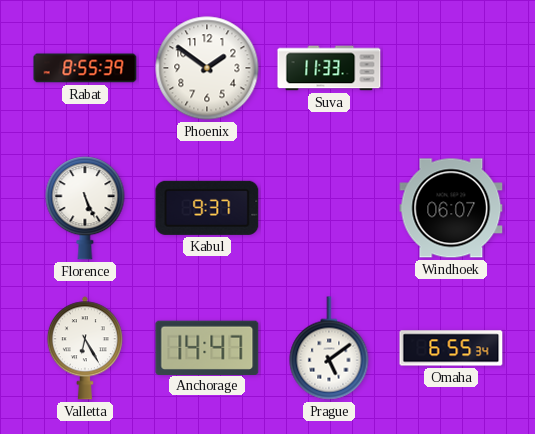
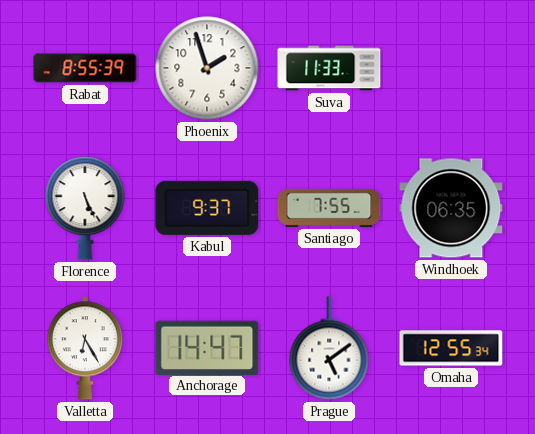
Phoenix: 1:51 -> 1:57
Santiago: none -> 7:55
Windhoek: 06:07 -> 06:35
Omaha: 6:55 -> 12:55
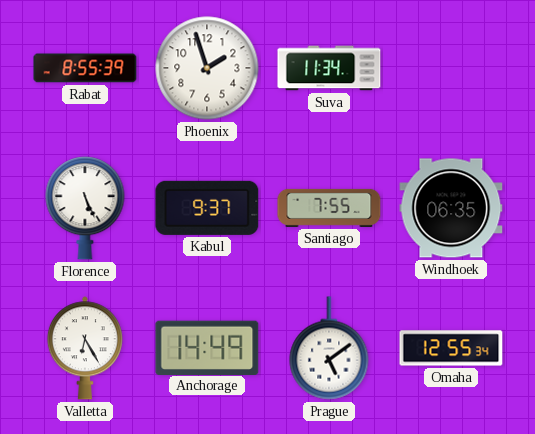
Suva: 11:33 -> 11:34
Anchorage: 14:47 -> 14:49
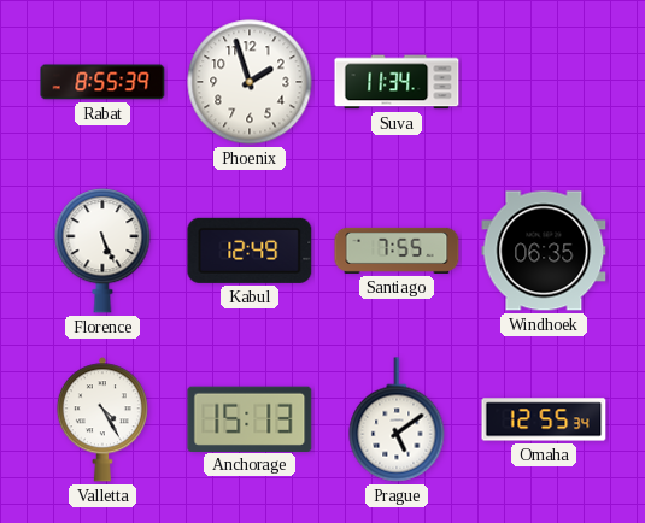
Kabul: 9:37 -> 12:49
Valletta: 6:25 -> 4:25
Anchorage: 14:49 -> 15:13
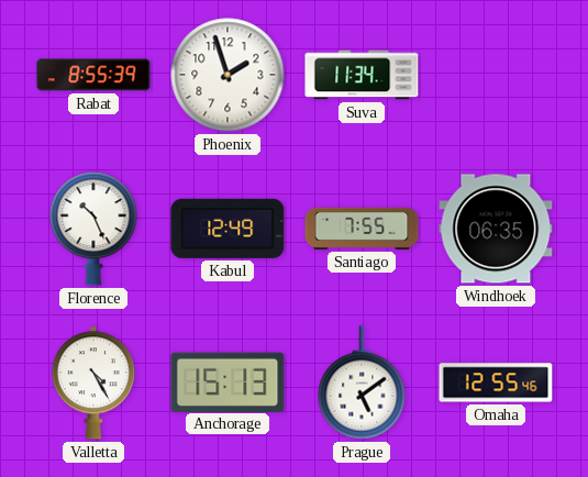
Florence: 5:26 -> 10:26
Omaha: 12:55:34 -> 12:55:46
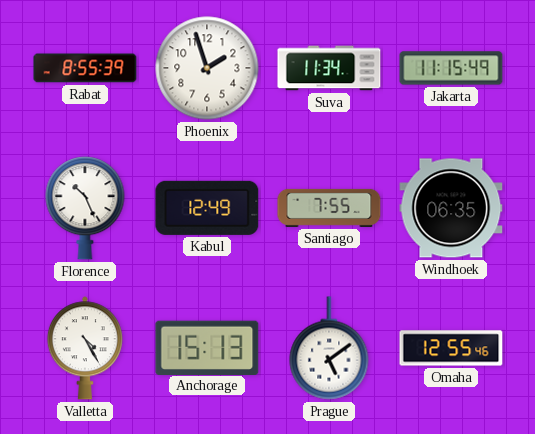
Jakarta: none -> 11:15
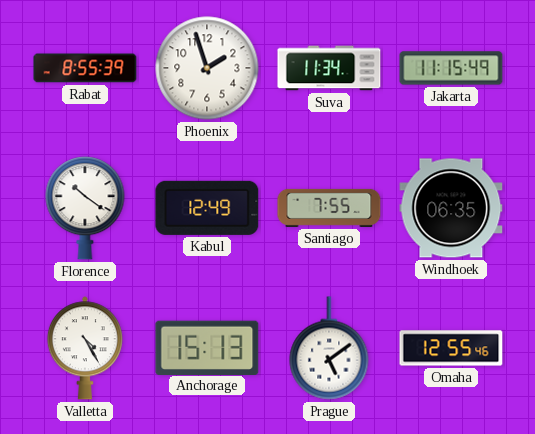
Florence: 10:26 -> 10:21
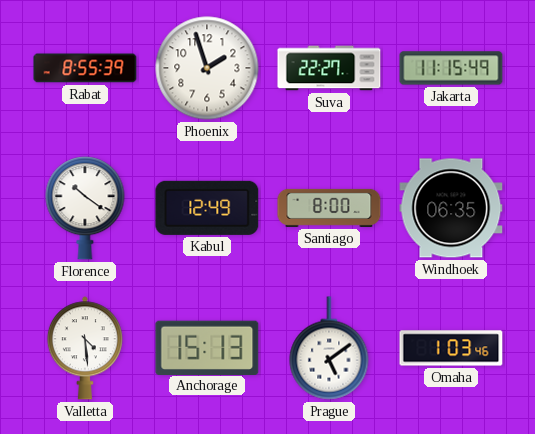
Suva: 11:34 -> 22:27
Santiago: 7:55 -> 8:00
Valletta: 4:25 -> 4:29
Omaha: 12:55 -> 1:03
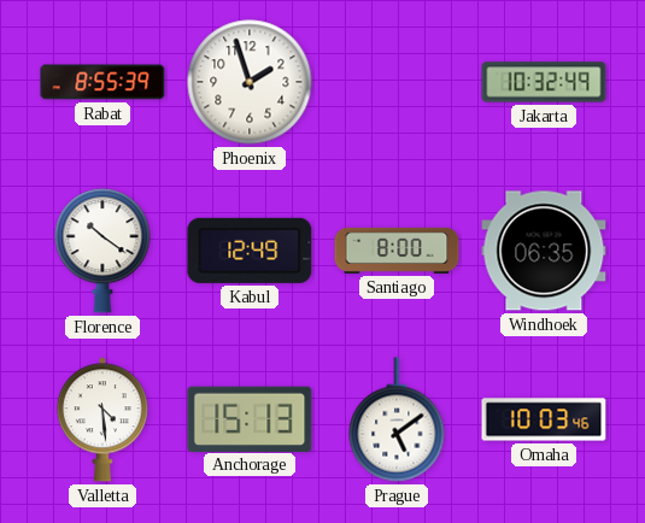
Suva: 22:27 -> none
Jakarta: 11:15 -> 10:32
Omaha: 1:03 -> 10:03
